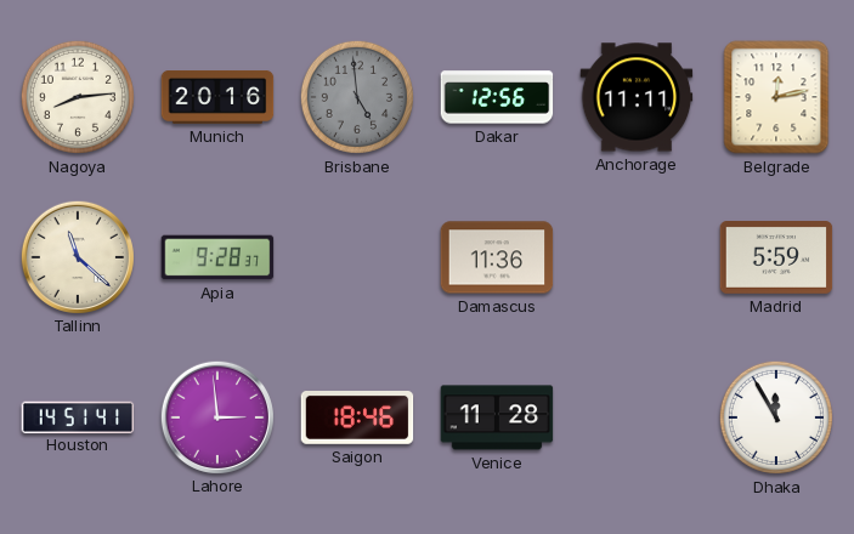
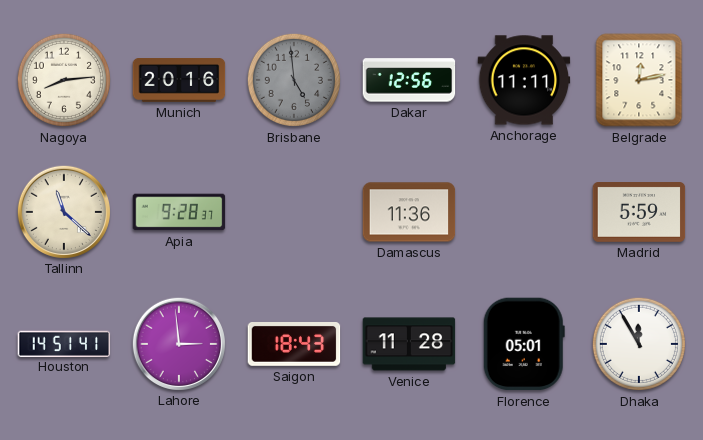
Saigon: 18:46 -> 18:43
Florence: none -> 05:01
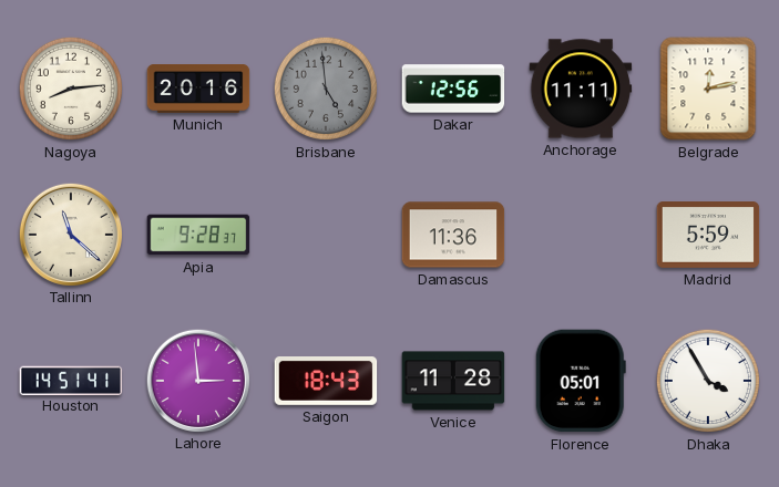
Dhaka: 11:55 -> 3:55
